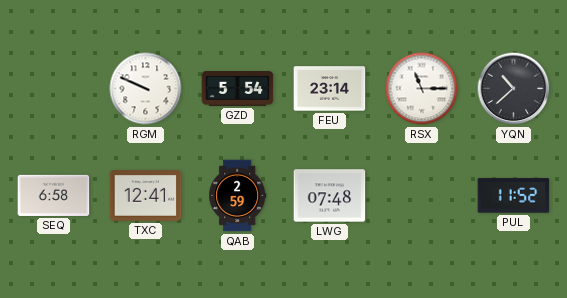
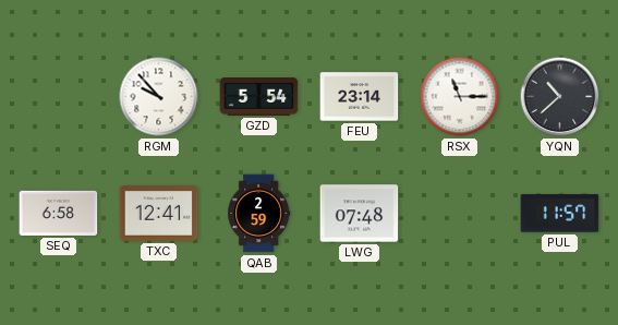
RGM: 9:49 -> 9:53
PUL: 11:52 -> 11:57
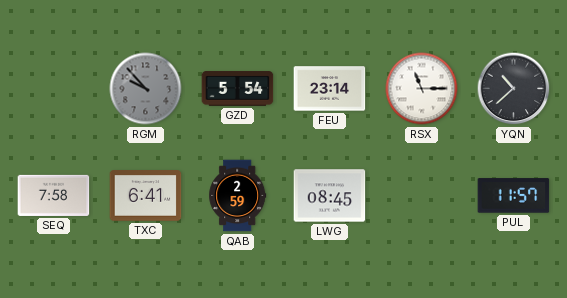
RGM dial: white -> grey
SEQ: 6:58 -> 7:58
TXC: 12:41 -> 6:41
LWG: 07:48 -> 08:45
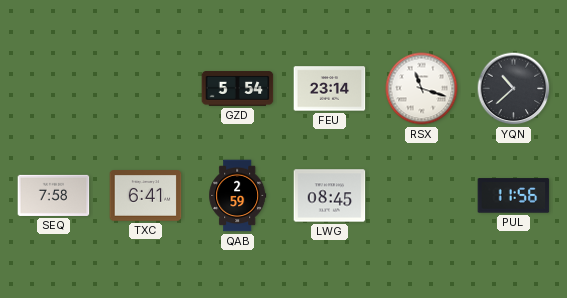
RGM: 9:53 -> none
RSX: 11:15 -> 11:18
PUL: 11:57 -> 11:56
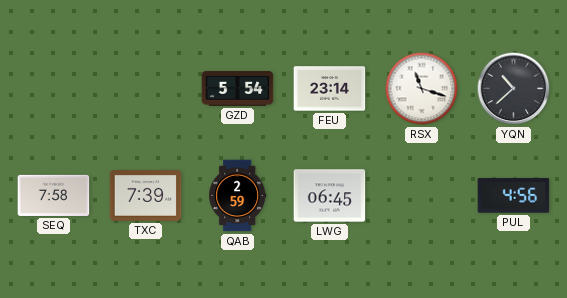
TXC: 6:41 -> 7:39
LWG: 08:45 -> 06:45
PUL: 11:56 -> 4:56
